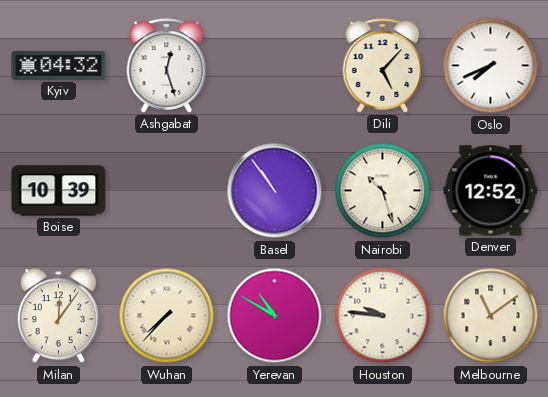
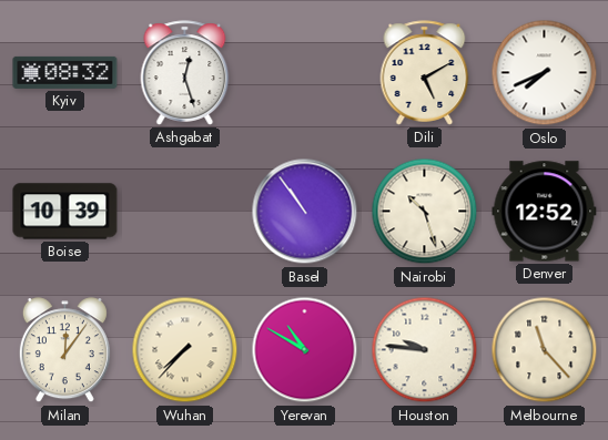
Kyiv: 04:32 -> 08:32
Dili: 5:07 -> 5:10
Melbourne: 11:09 -> 11:23
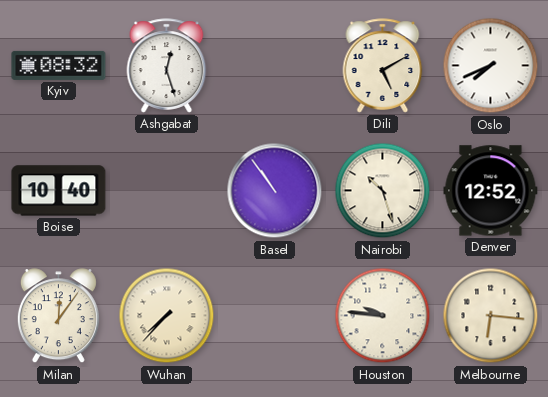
Boise: 10:39 -> 10:40
Yerevan: 10:50 -> none
Melbourne: 11:23 -> 6:16
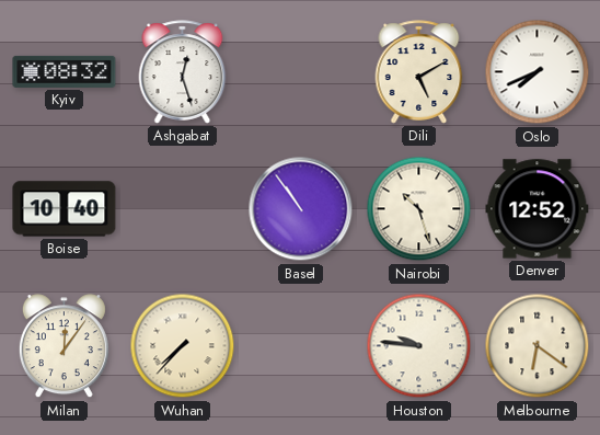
Melbourne: 6:16 -> 6:21
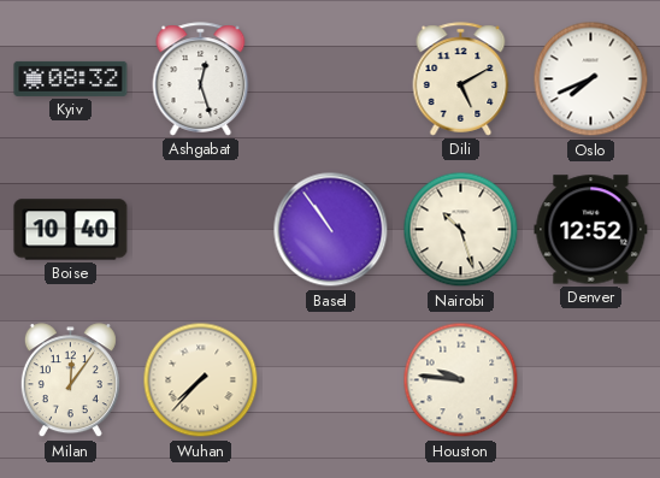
Melbourne: 6:21 -> none
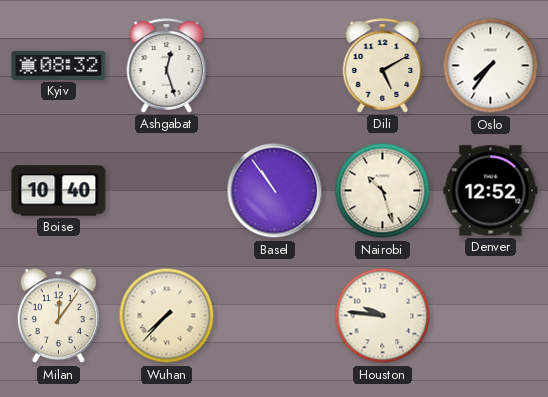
Oslo: 7:41 -> 7:36
